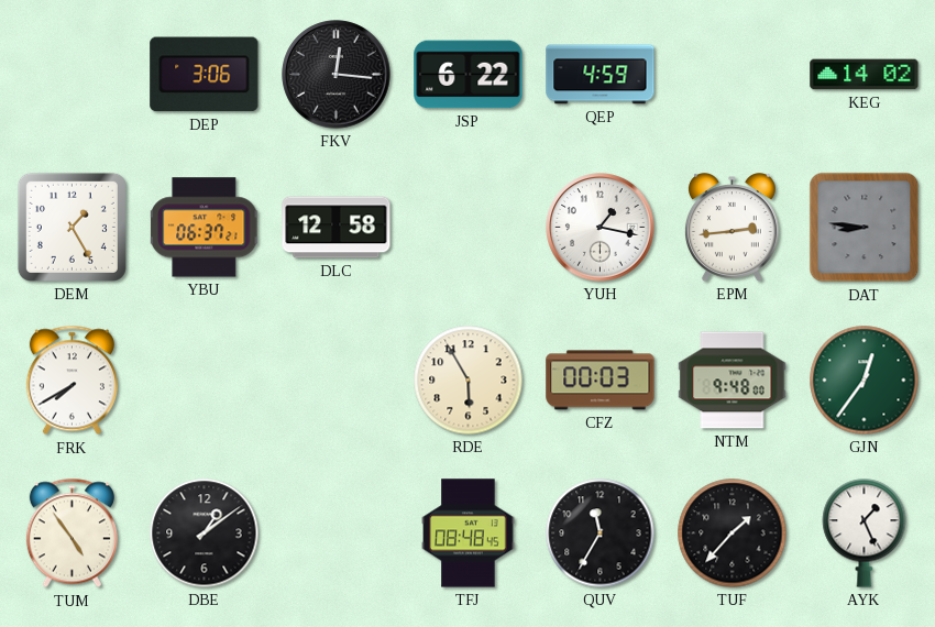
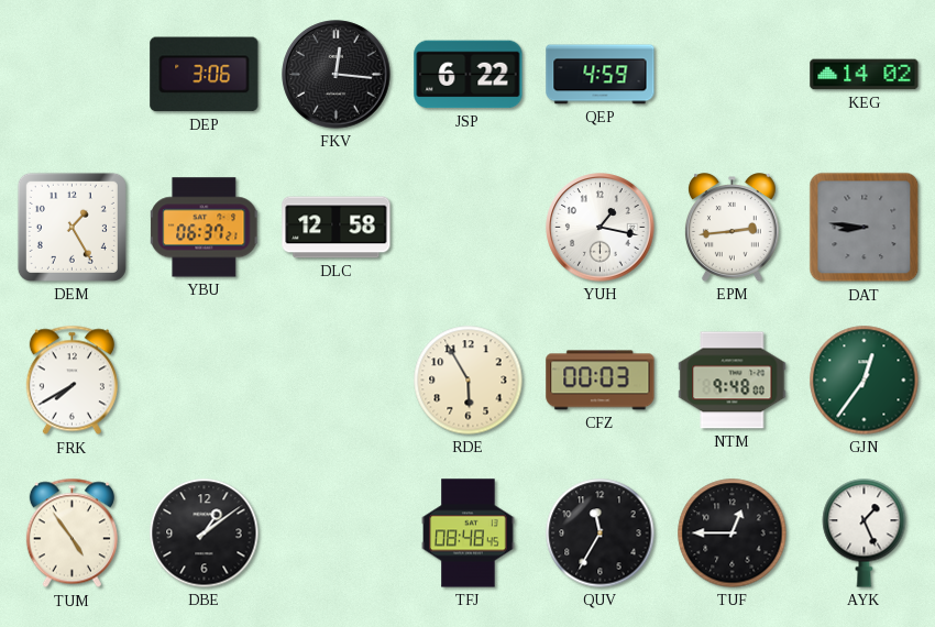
TUF: 1:37 -> 12:45
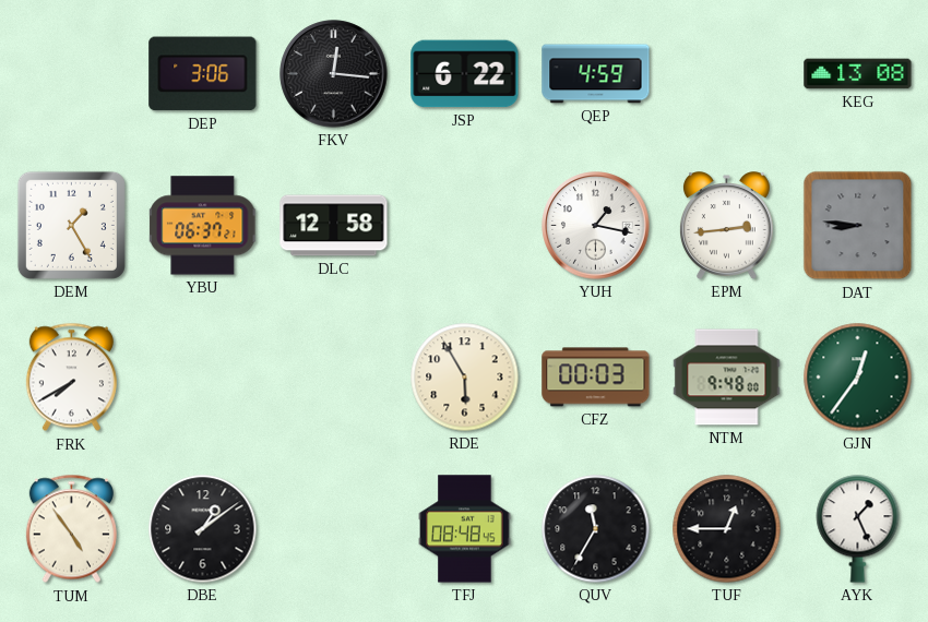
KEG: 14:02 -> 13:08
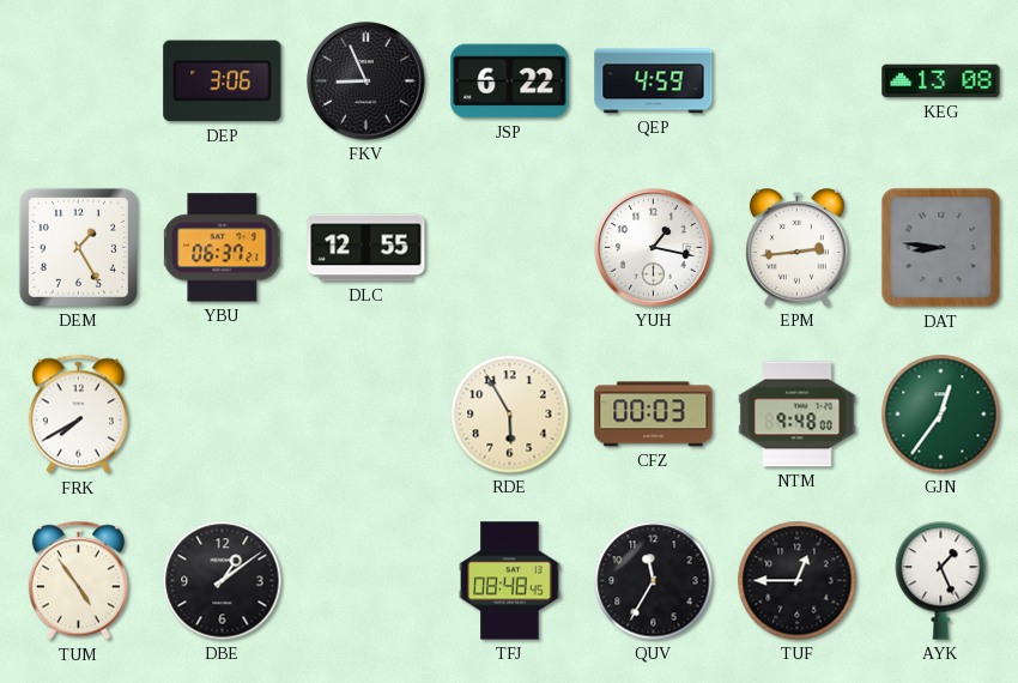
FKV: 12:16 -> 8:56
DLC: 12:58 -> 12:55
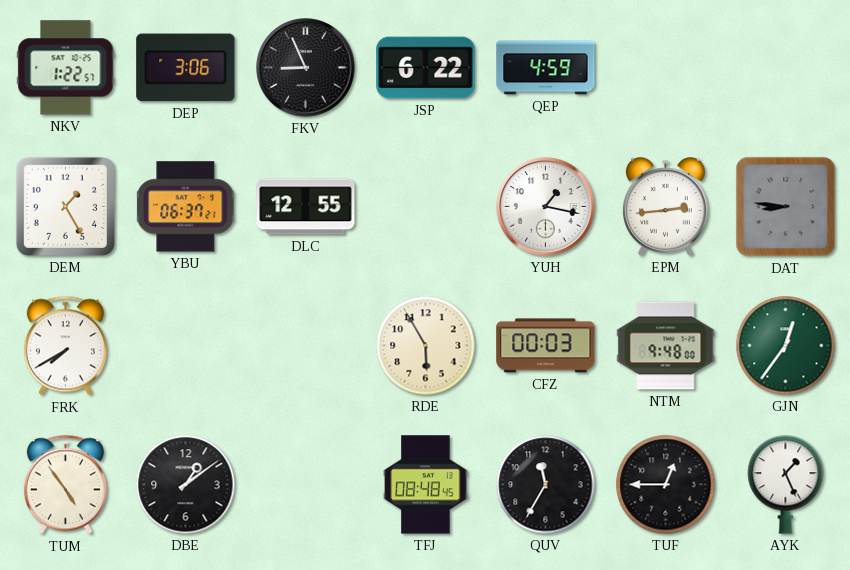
NKV: none -> 1:22
KEG: 13:08 -> none
